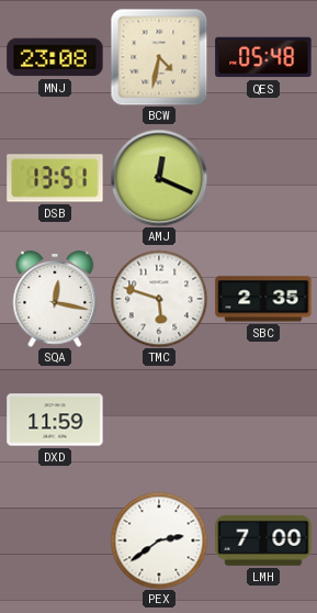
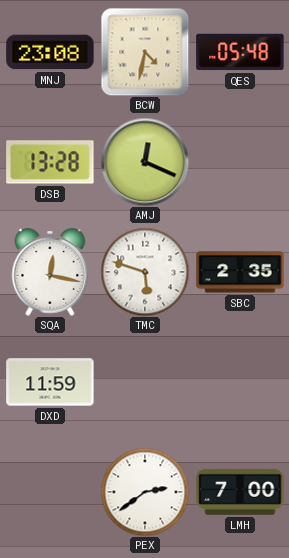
DSB: 13:51 -> 13:28
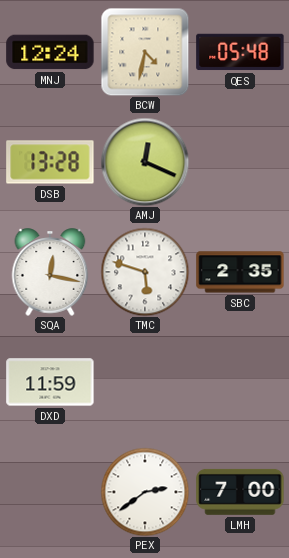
MNJ: 23:08 -> 12:24
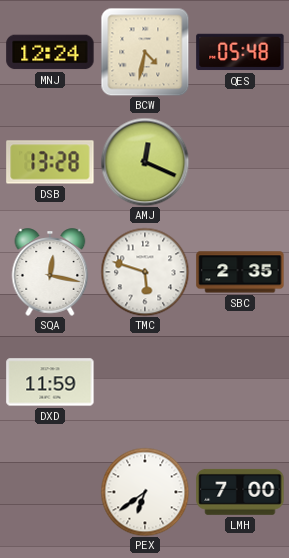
PEX: 2:39 -> 6:39
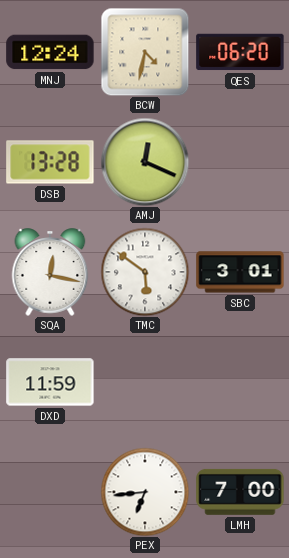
QES: 05:48 -> 06:20
TMC: 5:48 -> 5:51
SBC: 2:35 -> 3:01
PEX: 6:39 -> 6:44
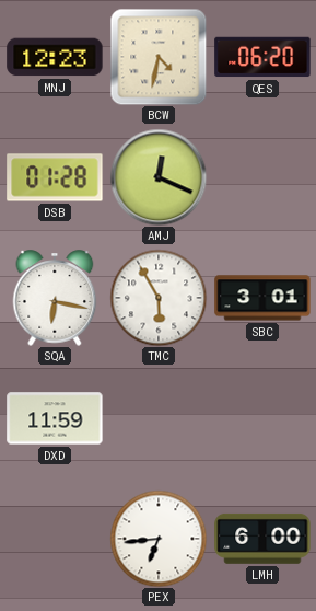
MNJ: 12:24 -> 12:23
DSB: 13:28 -> 01:28
SQA: 12:17 -> 6:17
TMC: 5:51 -> 5:55
LMH: 7:00 -> 6:00
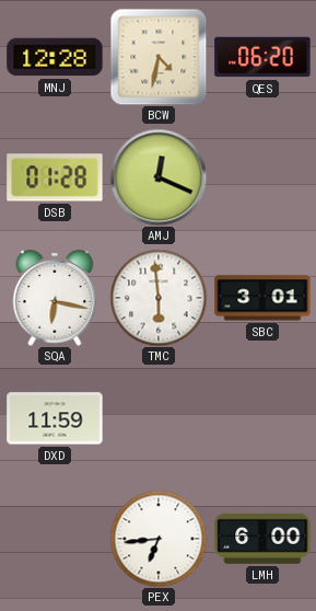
MNJ: 12:23 -> 12:28
TMC: 5:55 -> 5:59
